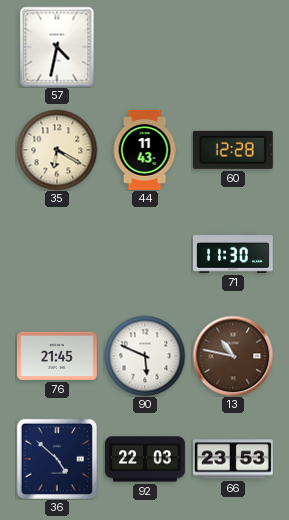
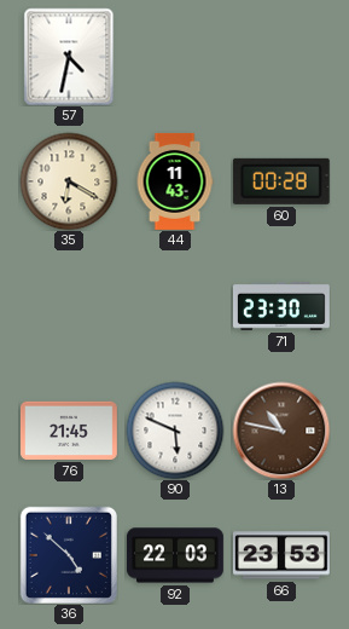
60: 12:28 -> 00:28
71: 11:30 -> 23:30
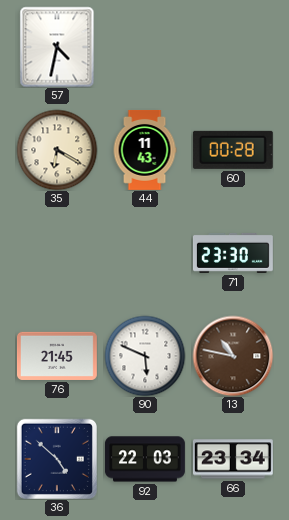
66: 23:53 -> 23:34
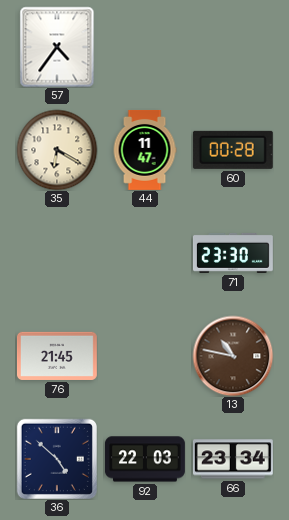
57: 4:32 -> 4:36
44: 11:43 -> 11:47
90: 5:49 -> none
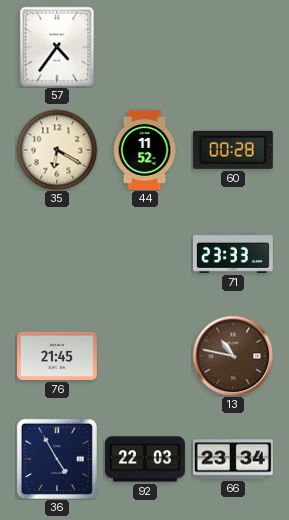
44: 11:47 -> 11:52
71: 23:30 -> 23:33
36: 4:52 -> 4:55
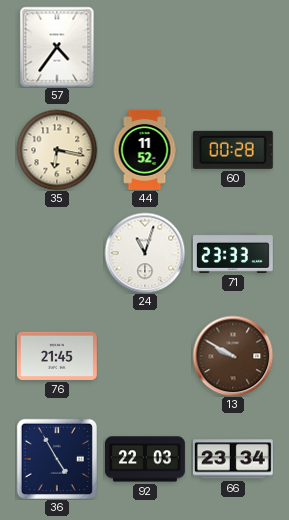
35: 6:20 -> 6:17
24: none -> 11:03
13: 10:47 -> 9:50
